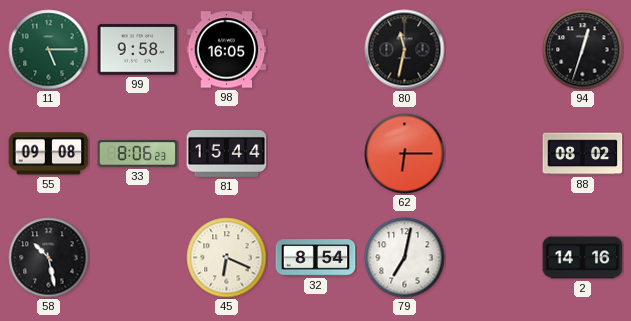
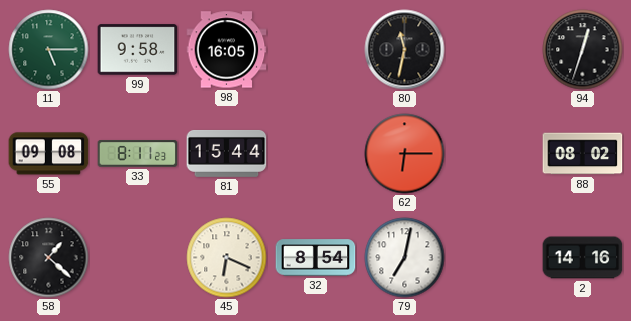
33: 8:06 -> 8:11
58: 10:28 -> 1:22
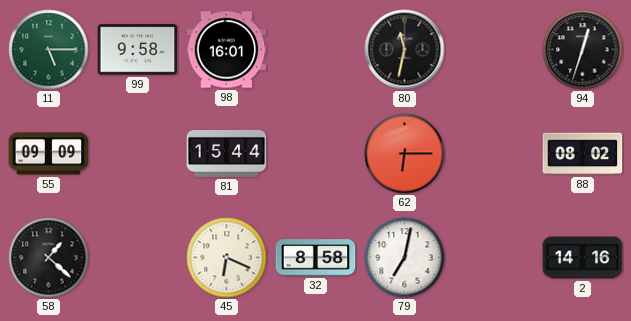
98: 16:05 -> 16:01
55: 09:08 -> 09:09
33: 8:11 -> none
32: 8:54 -> 8:58
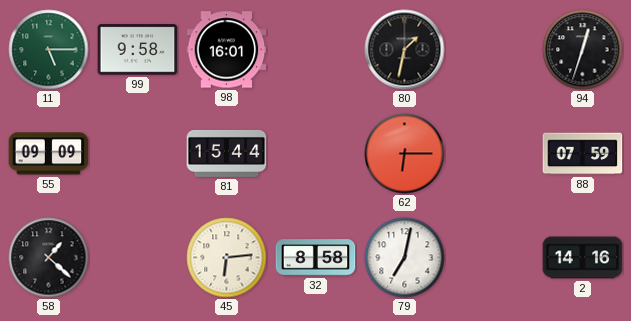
80: 11:32 -> 1:32
88: 08:02 -> 07:59
45: 6:19 -> 6:14
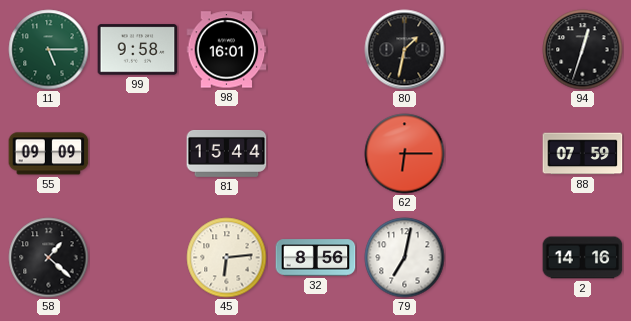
32: 8:58 -> 8:56
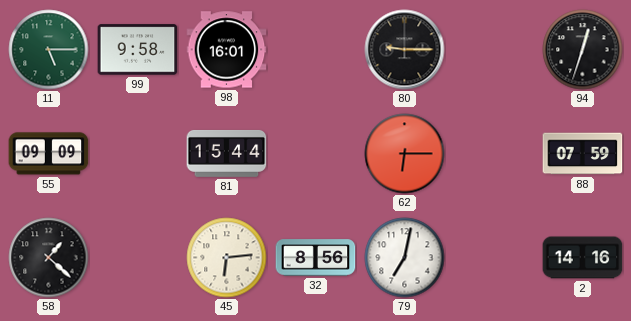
80: 1:32 -> 9:15
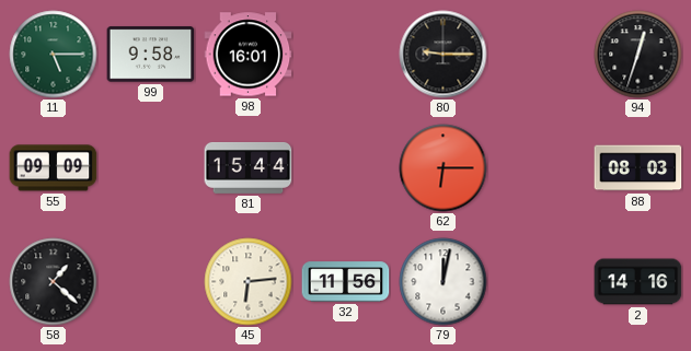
88: 07:59 -> 08:03
32: 8:56 -> 11:56
79: 7:02 -> 12:02
